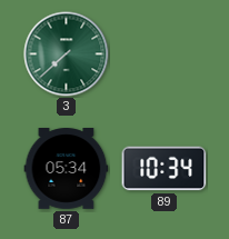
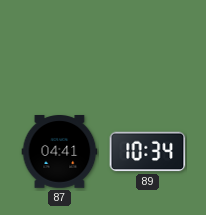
3: 7:38 -> none
87: 05:34 -> 04:41
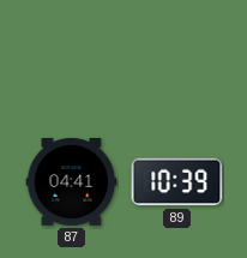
89: 10:34 -> 10:39
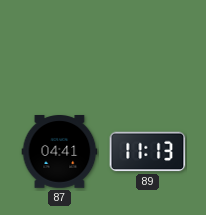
89: 10:39 -> 11:13
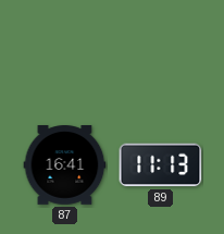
87: 04:41 -> 16:41
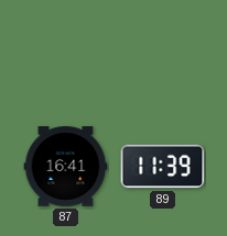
89: 11:13 -> 11:39
